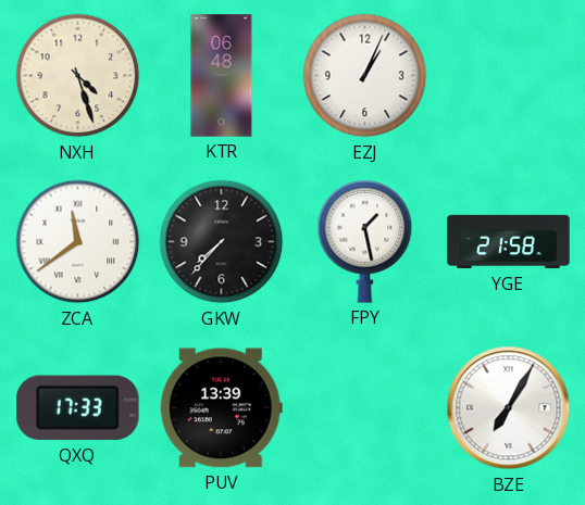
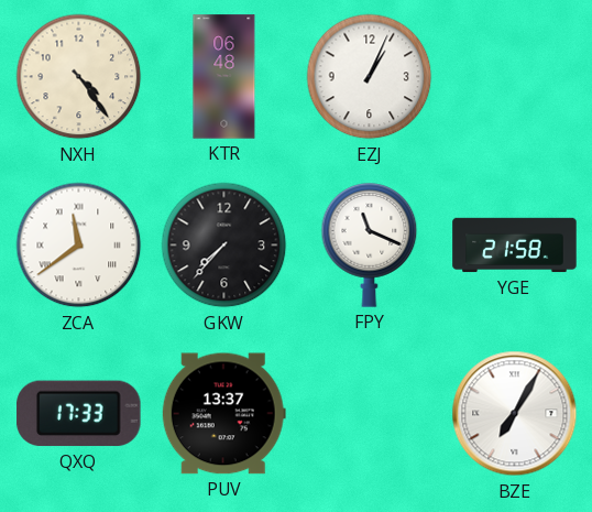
NXH: 4:27 -> 4:24
FPY: 1:28 -> 11:19
PUV: 13:39 -> 13:37
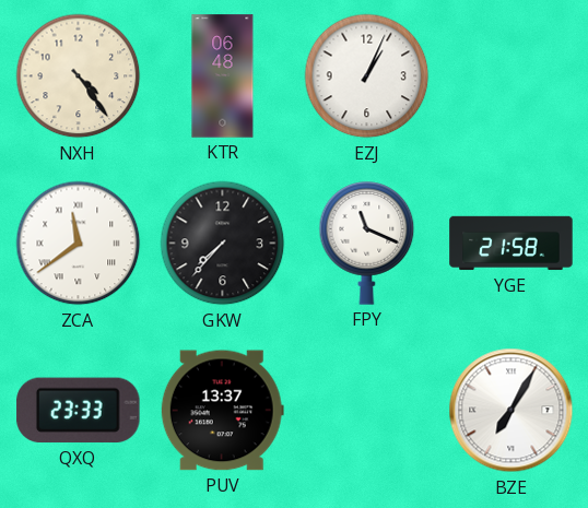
QXQ: 17:33 -> 23:33
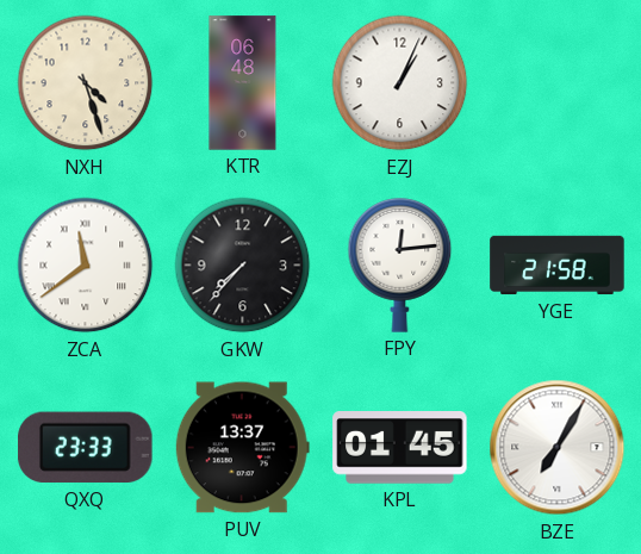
NXH: 4:24 -> 4:27
FPY: 11:19 -> 12:14
KPL: none -> 01:45
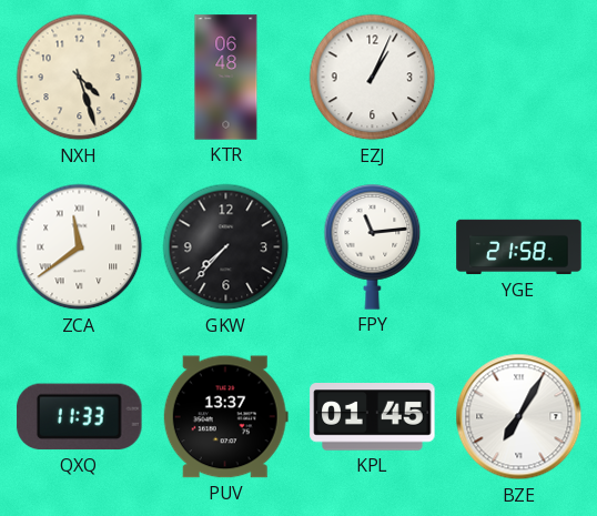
FPY: 12:14 -> 11:14
QXQ: 23:33 -> 11:33
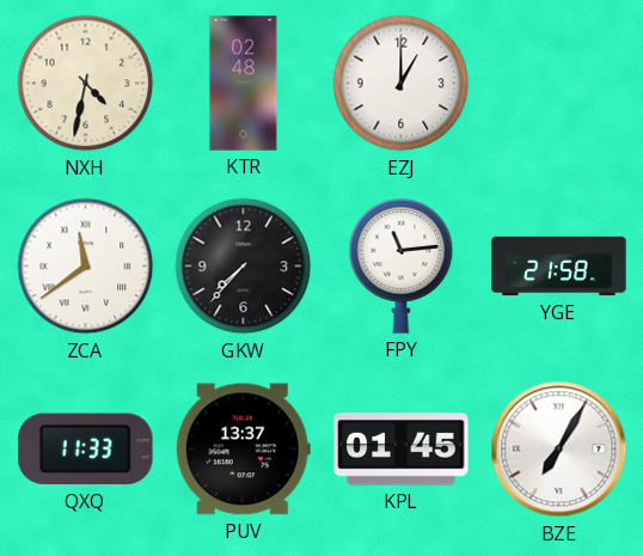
NXH: 4:27 -> 4:32
KTR: 06:48 -> 02:48
EZJ: 1:04 -> 1:00
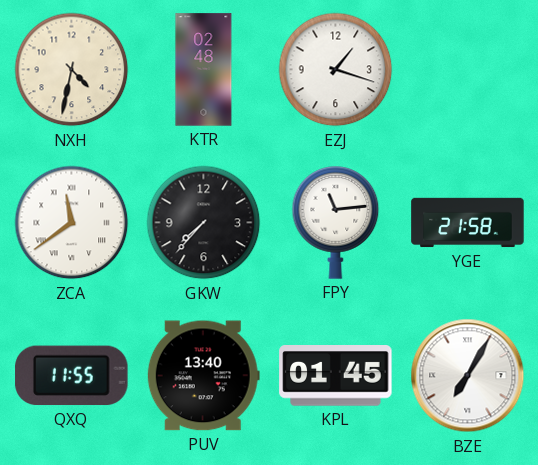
EZJ: 1:00 -> 1:18
QXQ: 11:33 -> 11:55
PUV: 13:37 -> 13:40
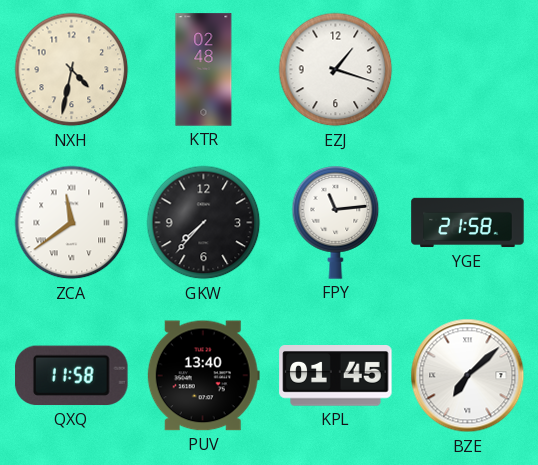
QXQ: 11:55 -> 11:58
BZE: 7:05 -> 7:08
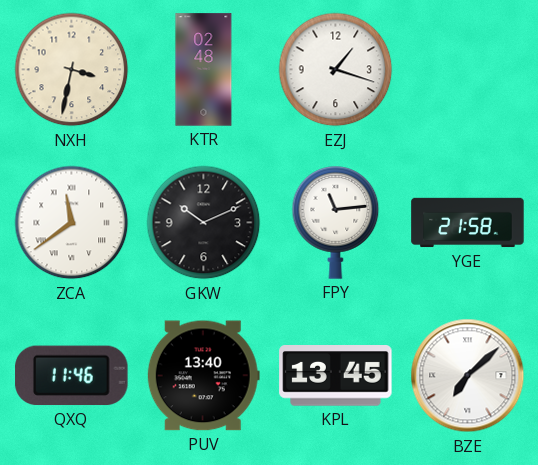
NXH: 4:32 -> 3:32
GKW: 7:37 -> 10:11
QXQ: 11:58 -> 11:46
KPL: 01:45 -> 13:45
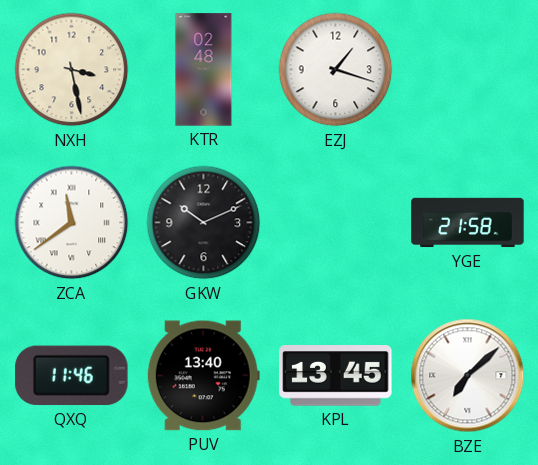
NXH: 3:32 -> 3:28
FPY: 11:14 -> none
